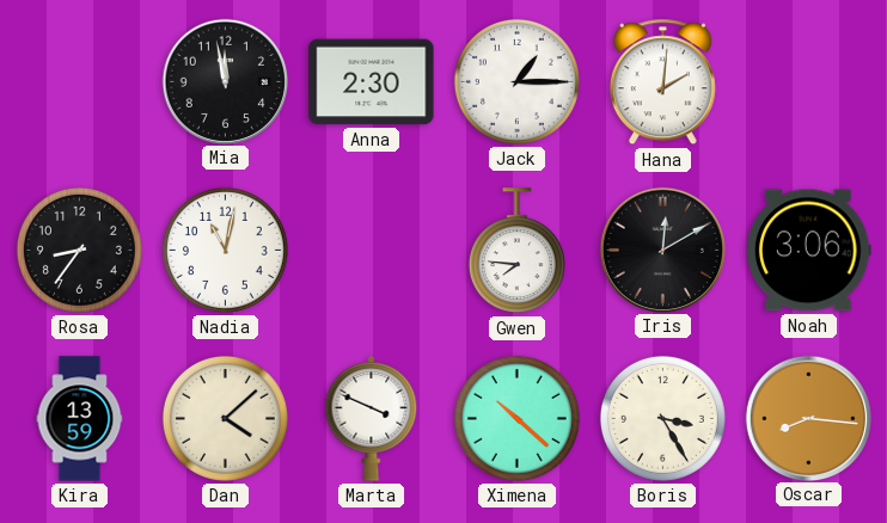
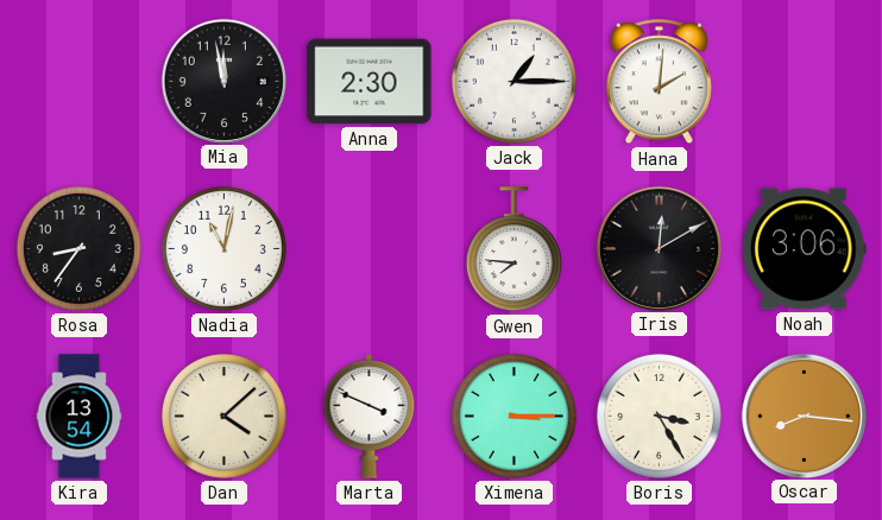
Kira: 13:59 -> 13:54
Ximena: 10:22 -> 3:15
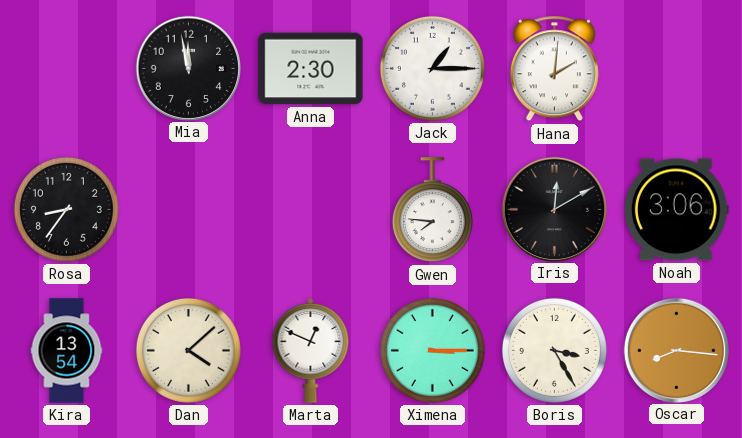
Nadia: 11:02 -> none
Marta: 3:49 -> 12:49
